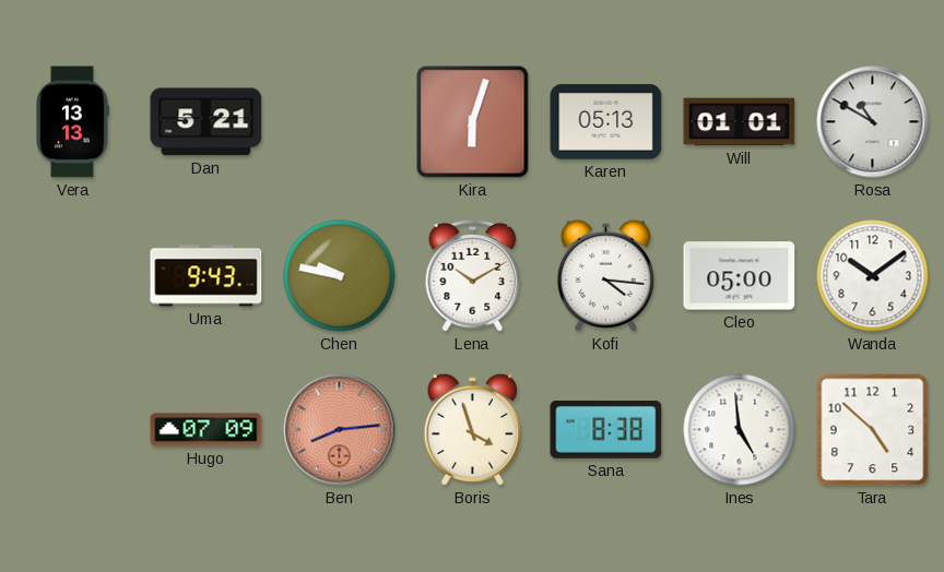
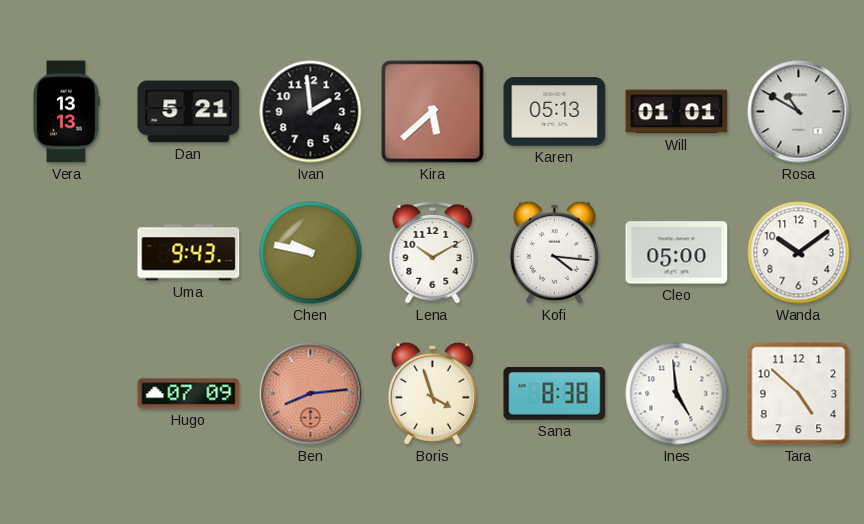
Ivan: none -> 1:59
Kira: 6:03 -> 5:38
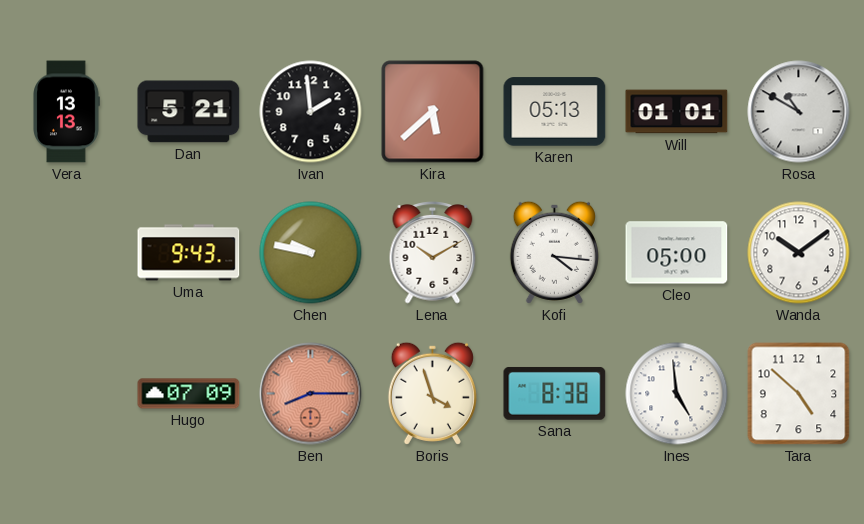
Ben: 8:14 -> 8:15
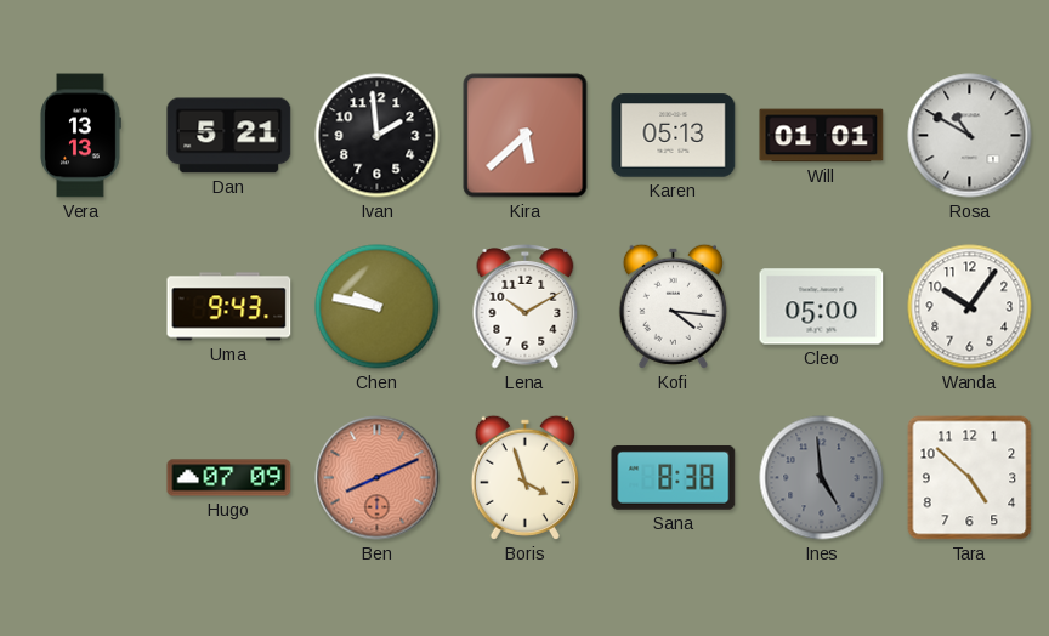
Wanda: 10:09 -> 10:06
Ben: 8:15 -> 8:11
Ines dial: white -> grey
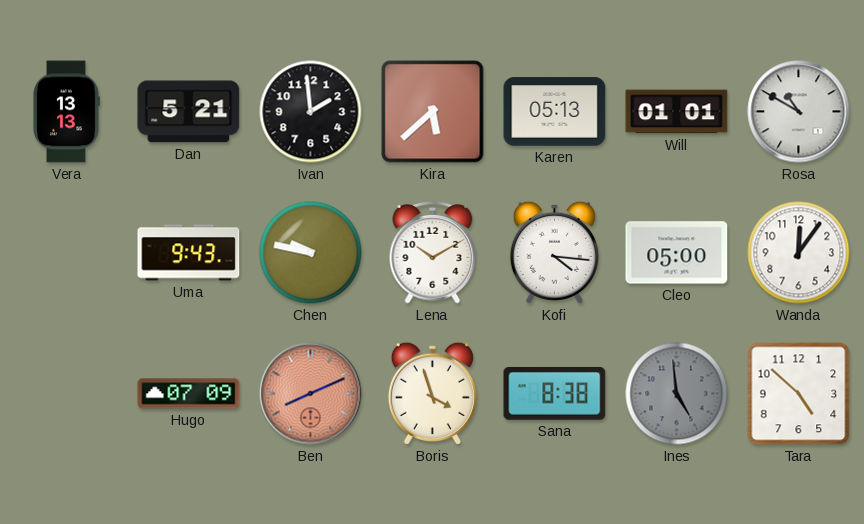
Wanda: 10:06 -> 12:06
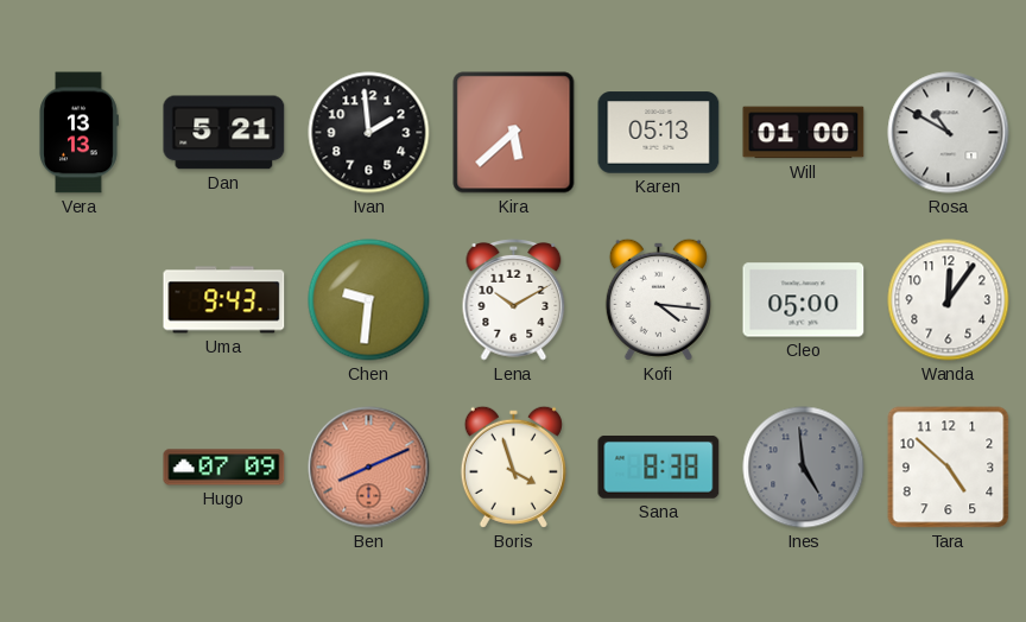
Will: 01:01 -> 01:00
Chen: 9:47 -> 9:31
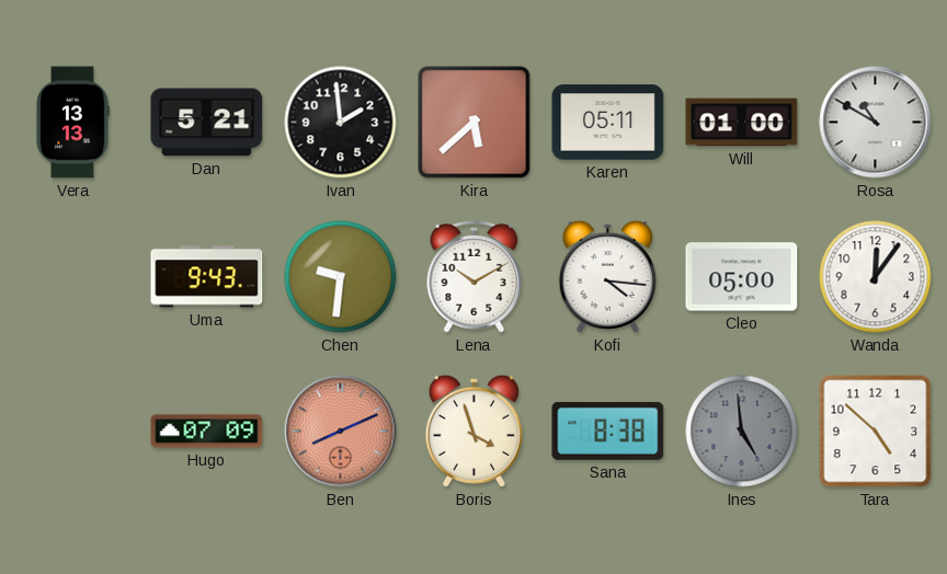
Karen: 05:13 -> 05:11
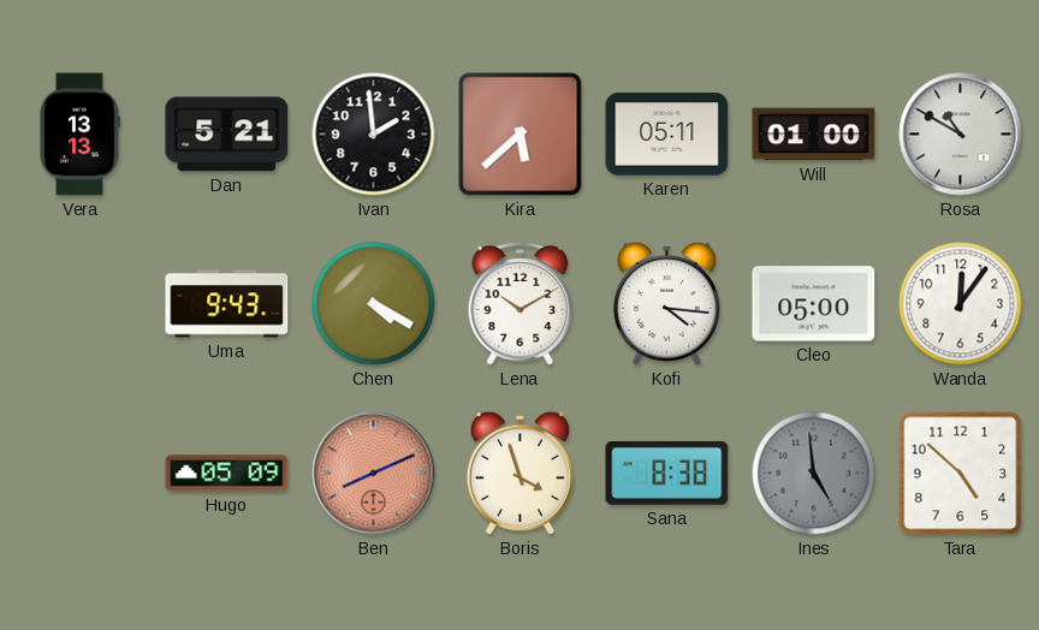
Chen: 9:31 -> 4:20
Hugo: 07:09 -> 05:09
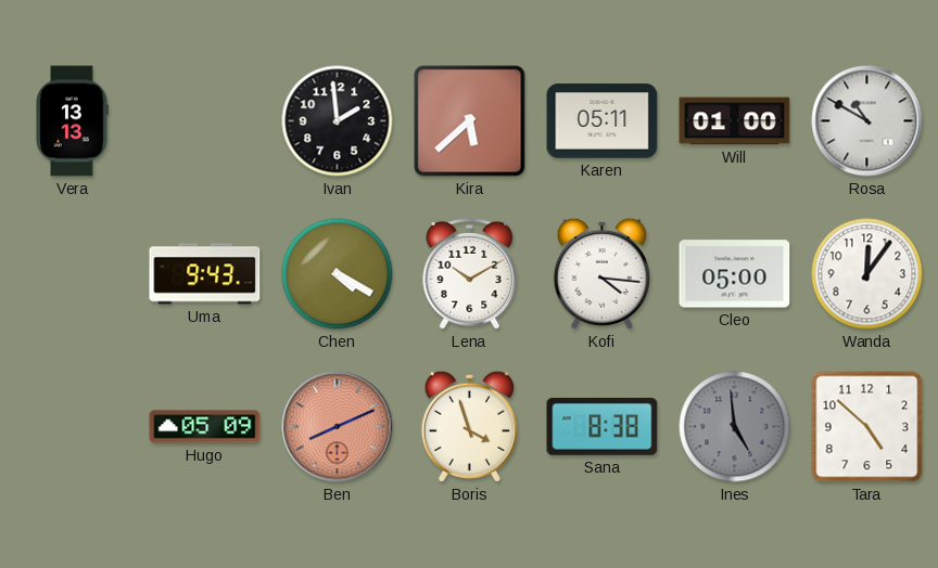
Dan: 5:21 -> none
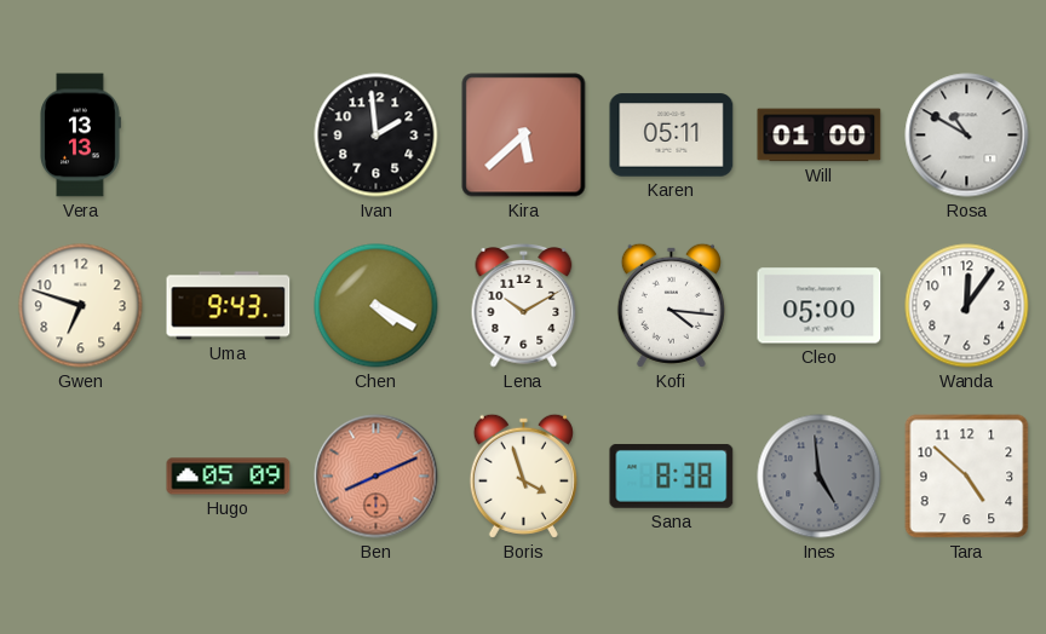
Gwen: none -> 6:48
